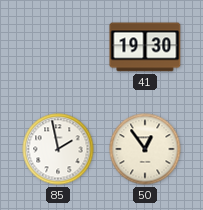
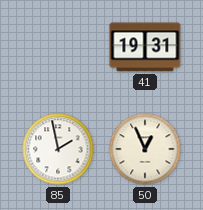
41: 19:30 -> 19:31
50: 12:54 -> 12:56
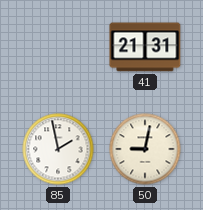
41: 19:31 -> 21:31
50: 12:56 -> 9:02
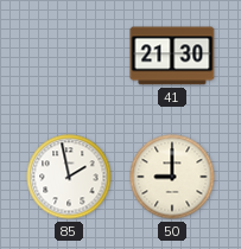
41: 21:31 -> 21:30
50: 9:02 -> 9:00
